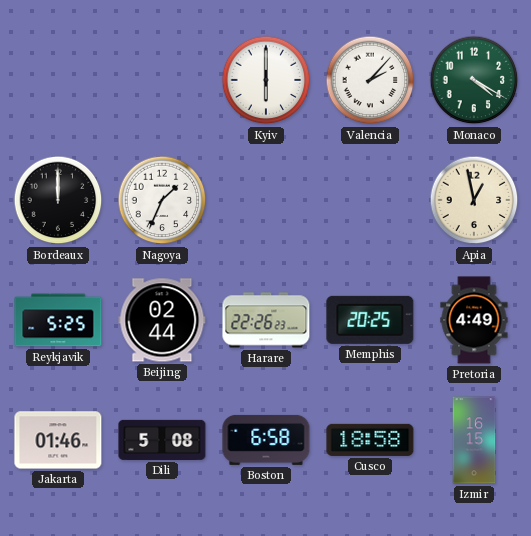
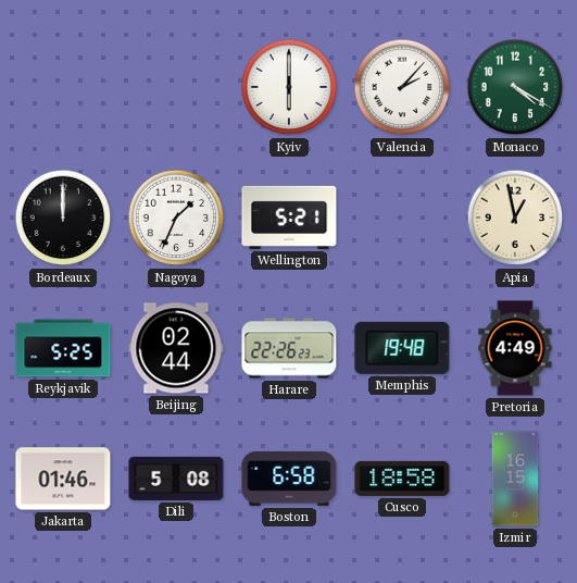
Wellington: none -> 5:21
Memphis: 20:25 -> 19:48
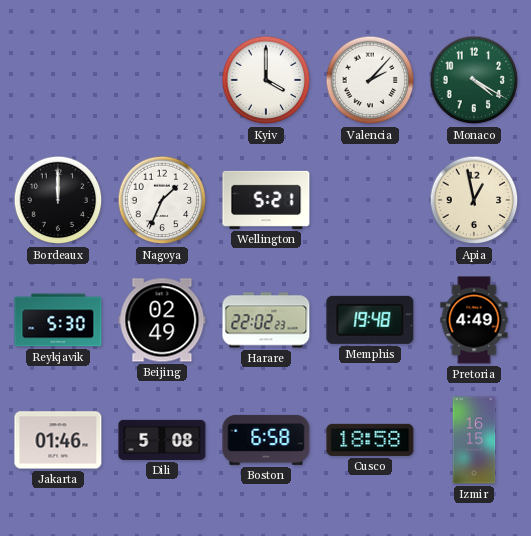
Kyiv: 6:00 -> 4:00
Reykjavik: 5:25 -> 5:30
Beijing: 02:44 -> 02:49
Harare: 22:26 -> 22:02
